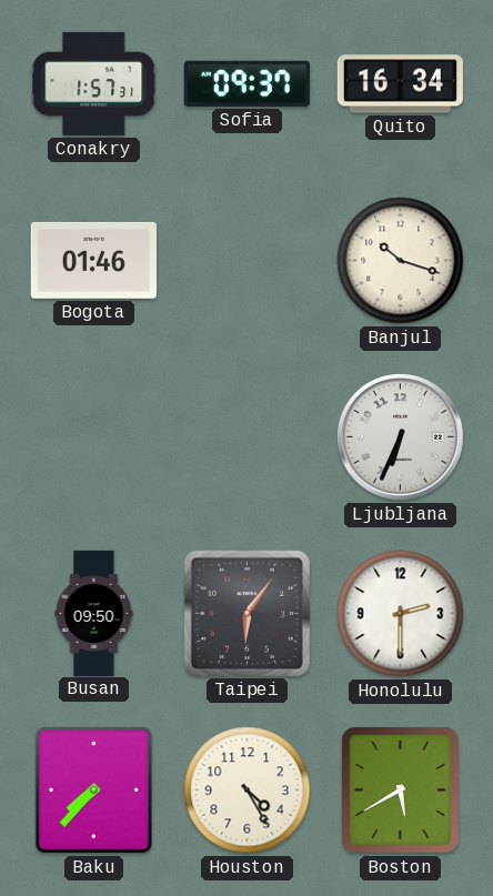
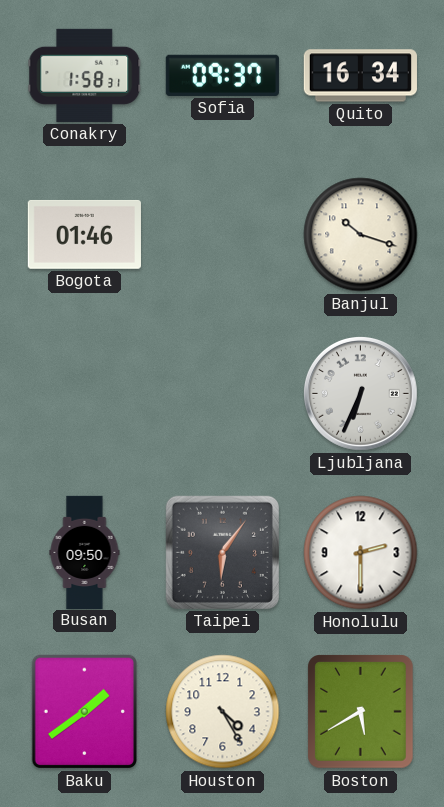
Conakry: 1:57 -> 1:58
Baku: 7:37 -> 1:39
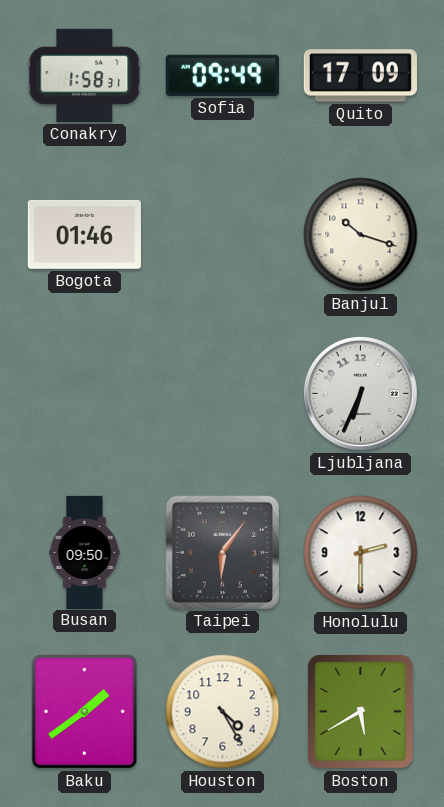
Sofia: 09:37 -> 09:49
Quito: 16:34 -> 17:09
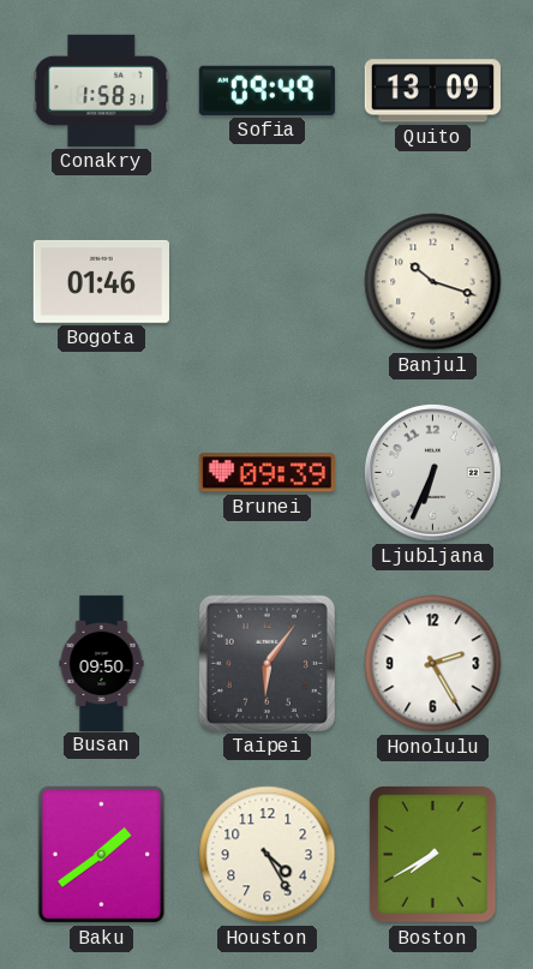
Quito: 17:09 -> 13:09
Brunei: none -> 09:39
Honolulu: 2:30 -> 2:25
Boston: 5:40 -> 7:40
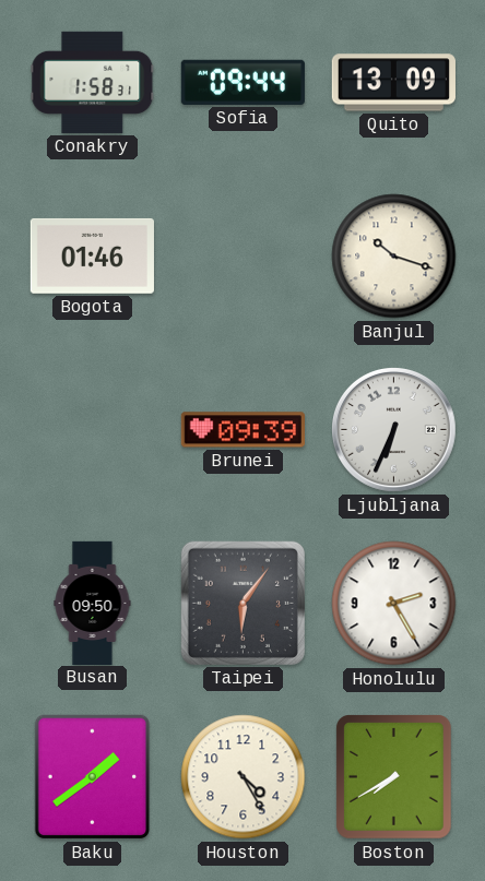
Sofia: 09:49 -> 09:44
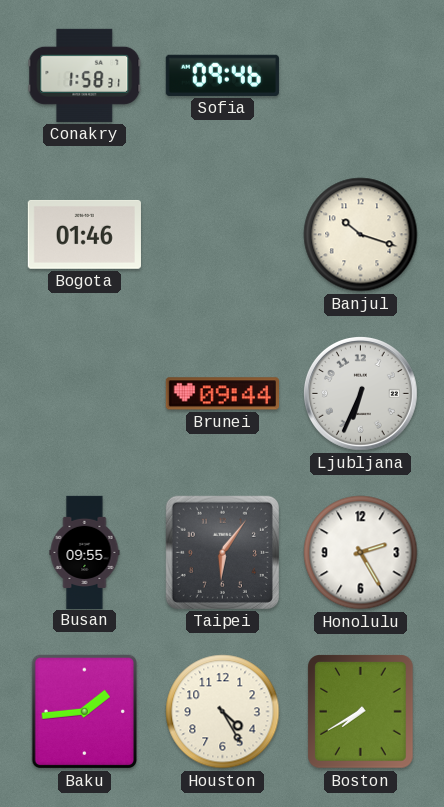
Sofia: 09:44 -> 09:46
Quito: 13:09 -> none
Brunei: 09:39 -> 09:44
Busan: 09:50 -> 09:55
Baku: 1:39 -> 1:44
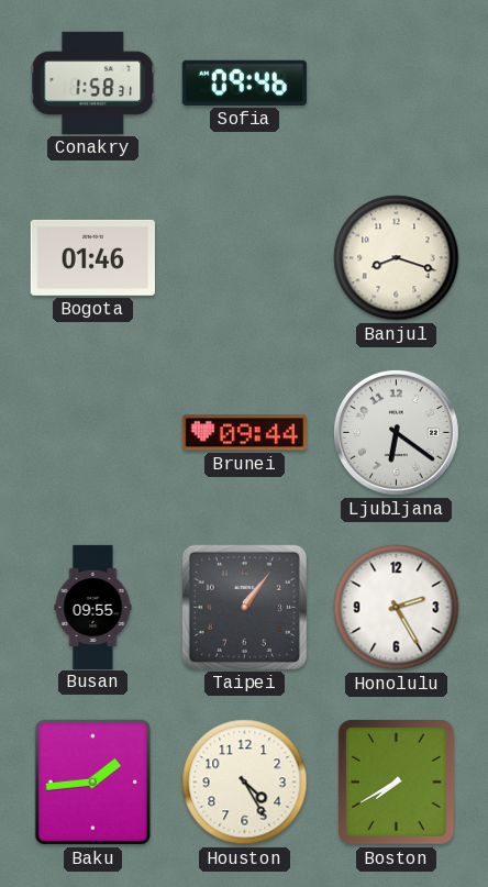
Banjul: 10:18 -> 8:18
Ljubljana: 6:34 -> 6:21
Taipei: 6:06 -> 1:06
